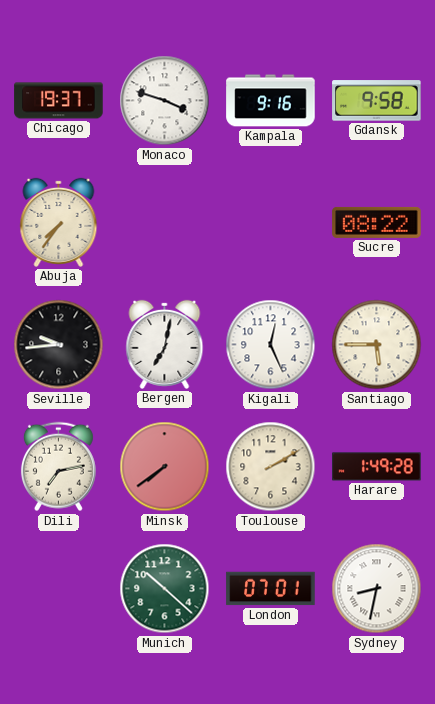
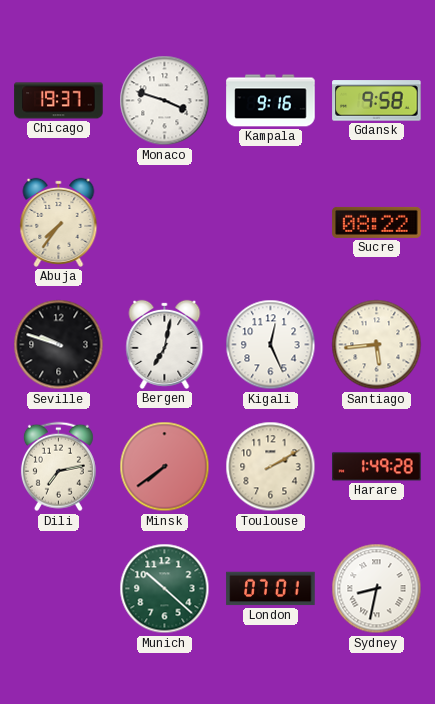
Seville: 9:44 -> 9:48
Santiago: 5:45 -> 5:44
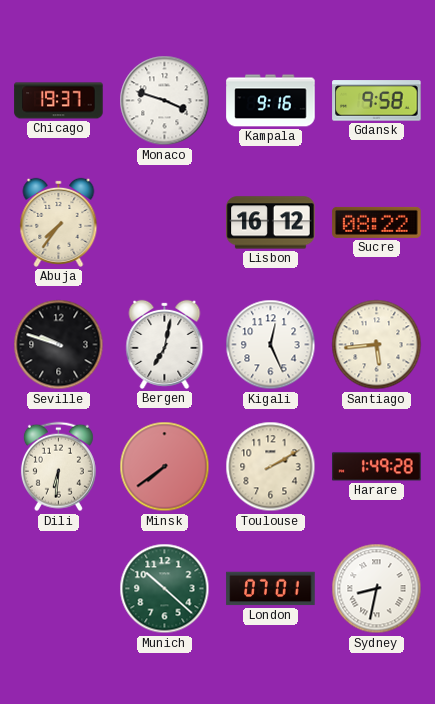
Lisbon: none -> 16:12
Dili: 7:13 -> 6:31
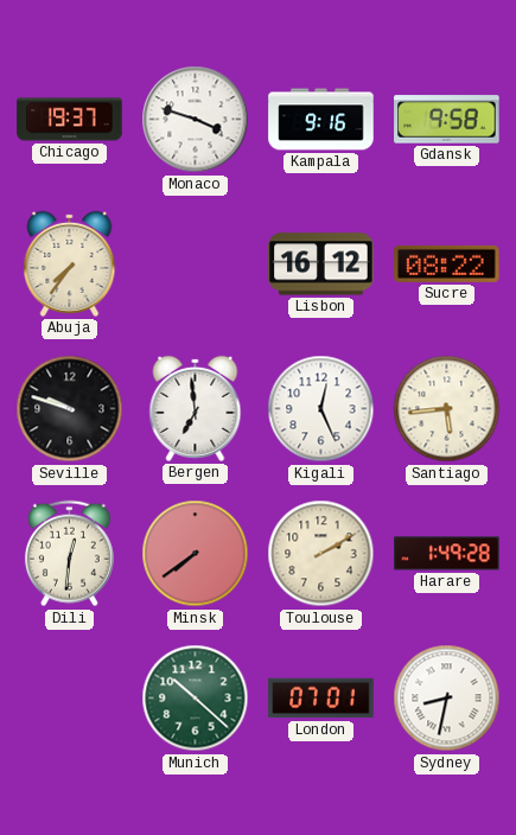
Bergen: 7:02 -> 6:59
Dili: 6:31 -> 12:31
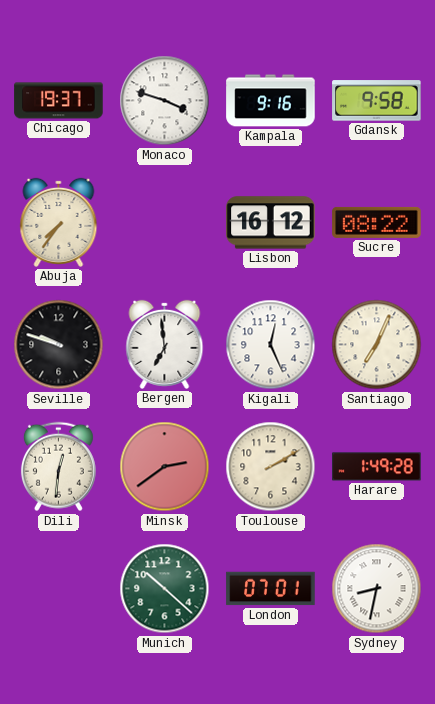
Santiago: 5:44 -> 7:04
Minsk: 7:39 -> 2:39
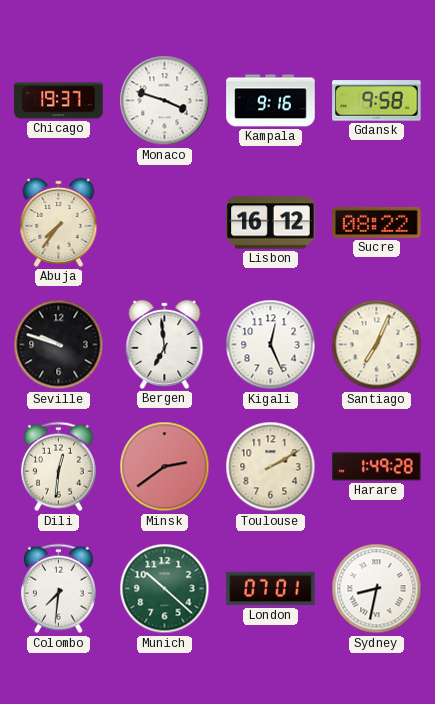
Colombo: none -> 7:31
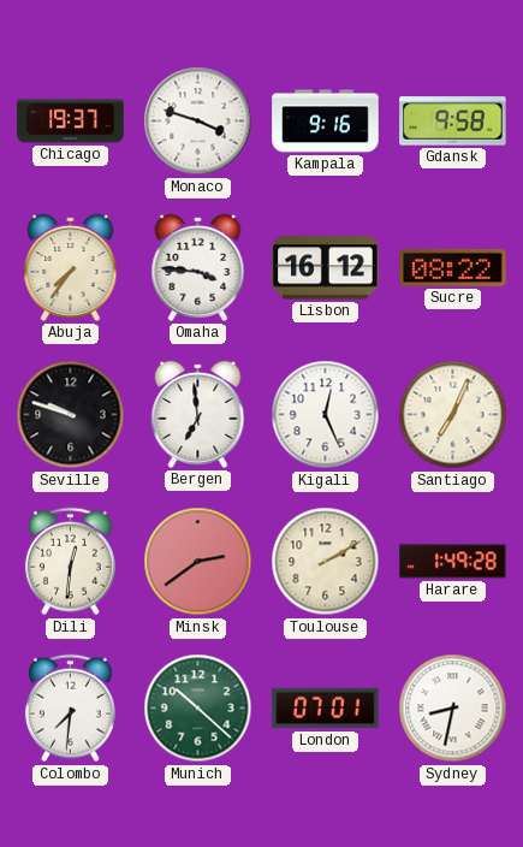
Omaha: none -> 3:46
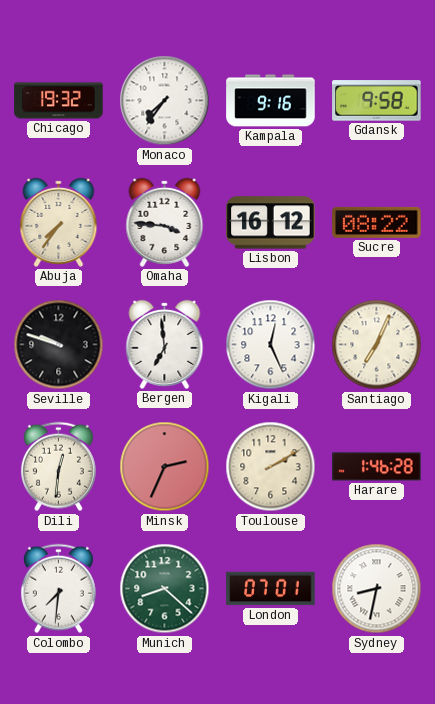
Chicago: 19:37 -> 19:32
Monaco: 3:48 -> 7:36
Minsk: 2:39 -> 2:34
Harare: 1:49 -> 1:46
Munich: 10:22 -> 8:22
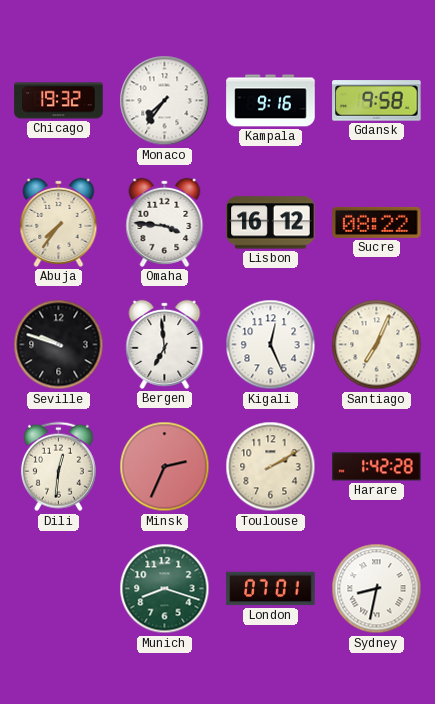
Harare: 1:46 -> 1:42
Colombo: 7:31 -> none
Munich: 8:22 -> 8:18
